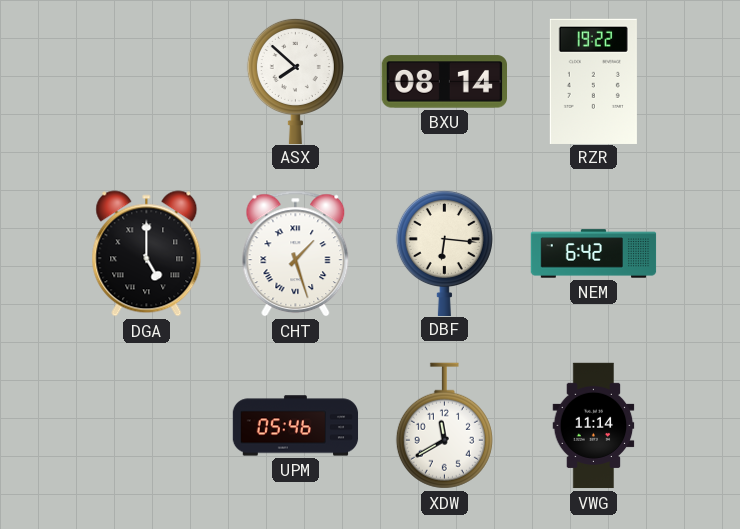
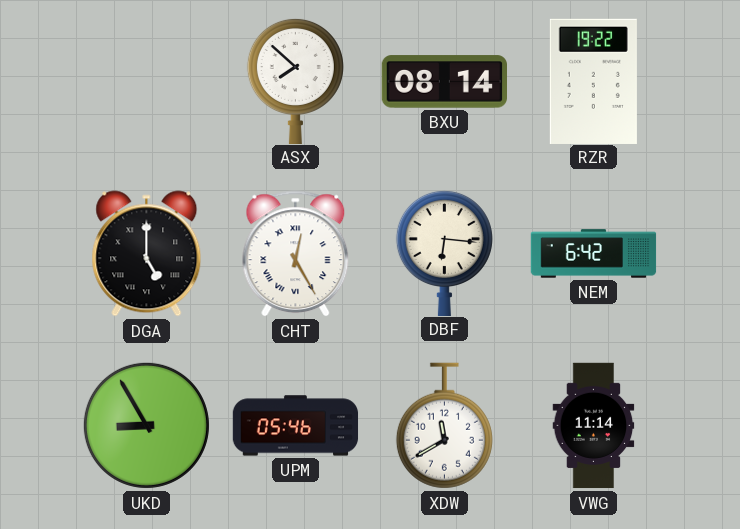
CHT: 1:27 -> 12:25
UKD: none -> 8:55
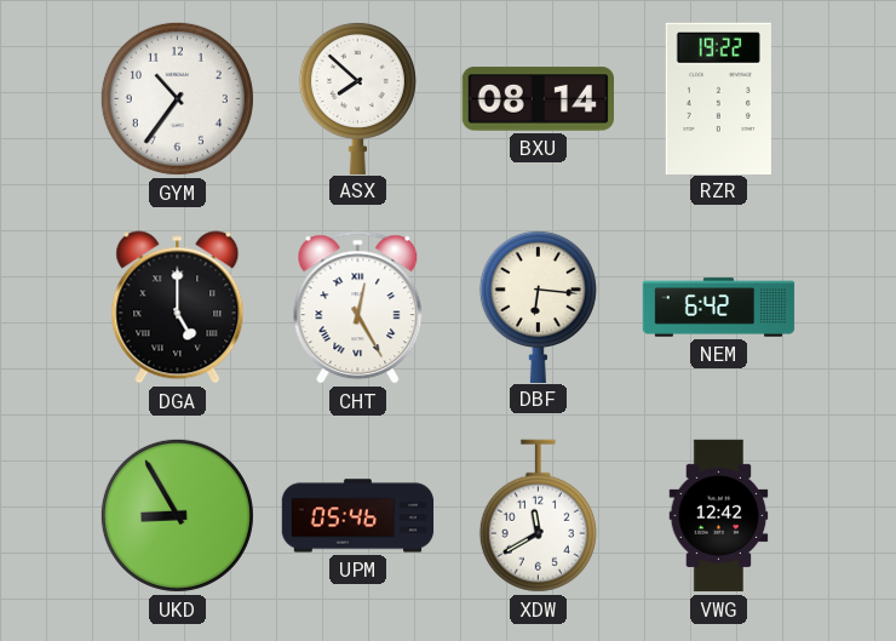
GYM: none -> 10:36
VWG: 11:14 -> 12:42
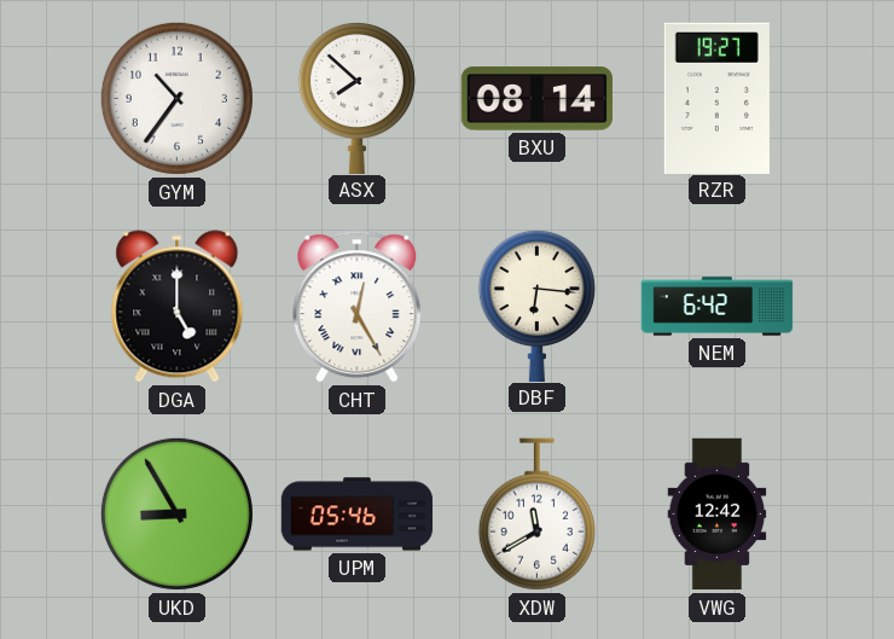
RZR: 19:22 -> 19:27
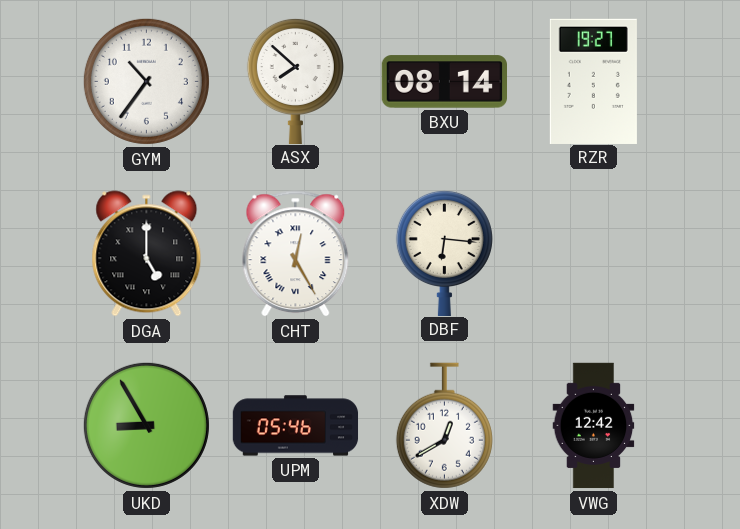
NEM: 6:42 -> none
XDW: 11:40 -> 12:40
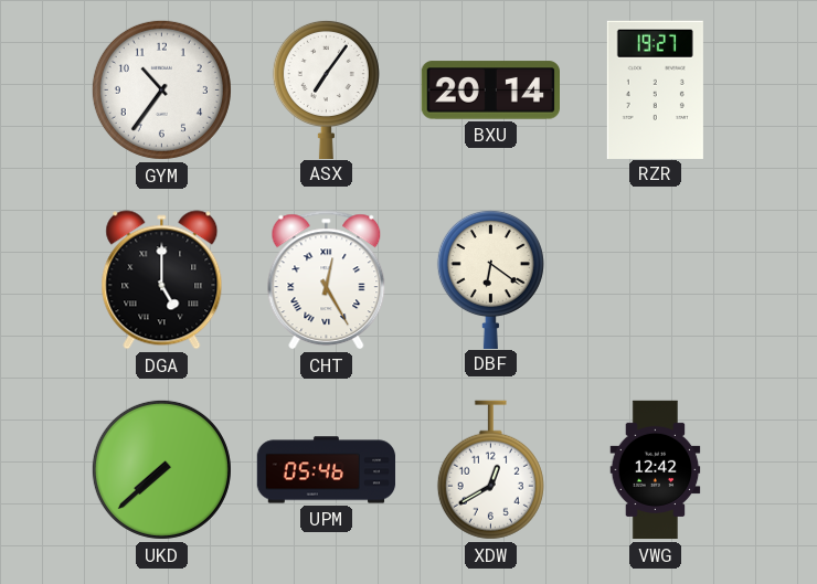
ASX: 7:52 -> 7:06
BXU: 08:14 -> 20:14
DBF: 6:16 -> 6:21
UKD: 8:55 -> 7:38
